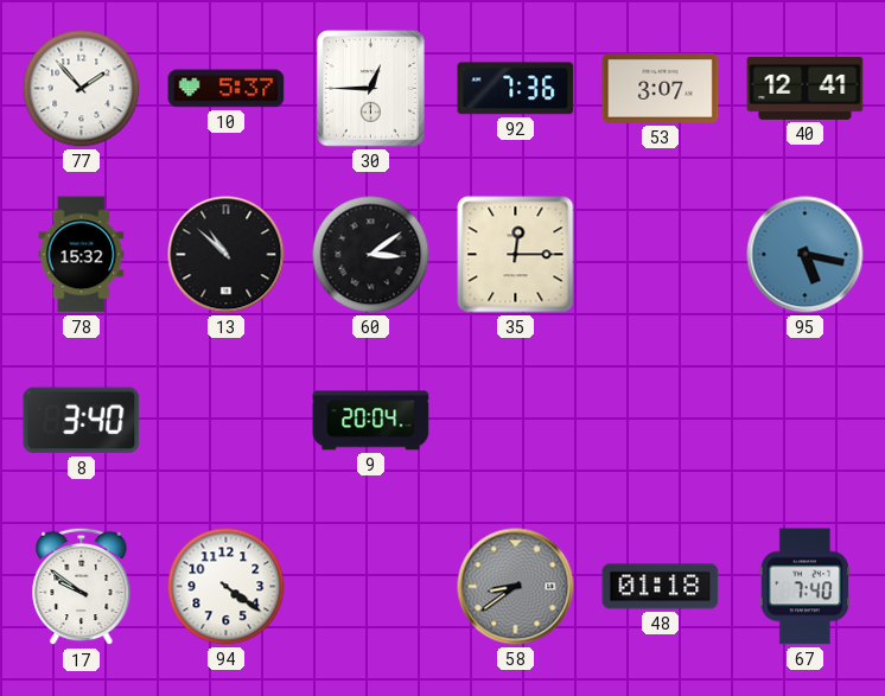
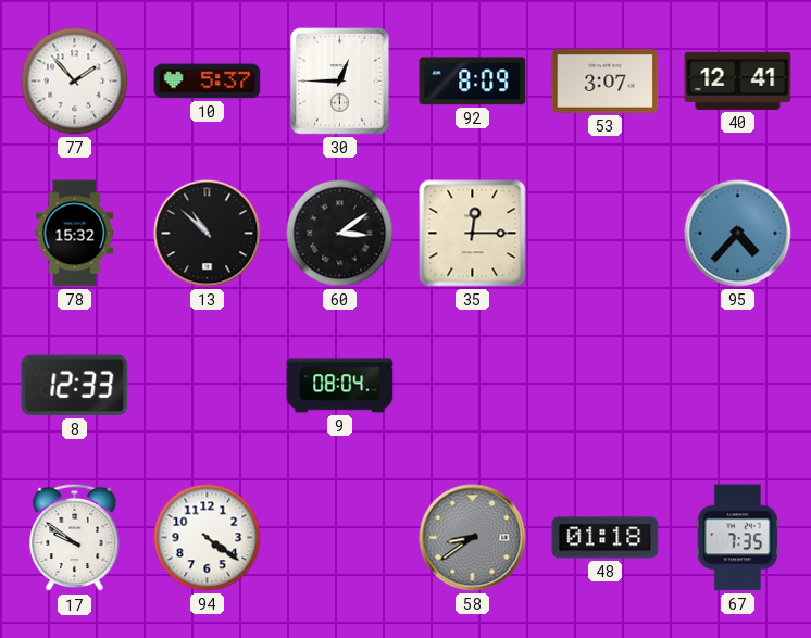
92: 7:36 -> 8:09
95: 5:17 -> 4:37
8: 3:40 -> 12:33
9: 20:04 -> 08:04
67: 7:40 -> 7:35
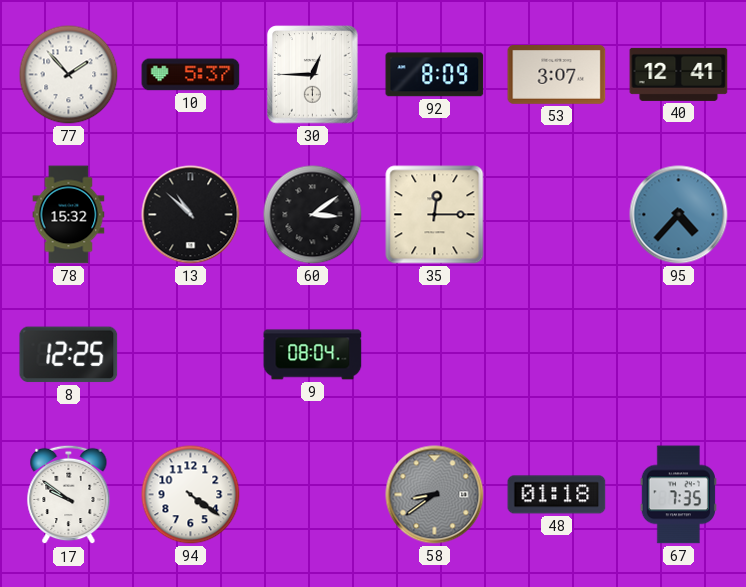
8: 12:33 -> 12:25
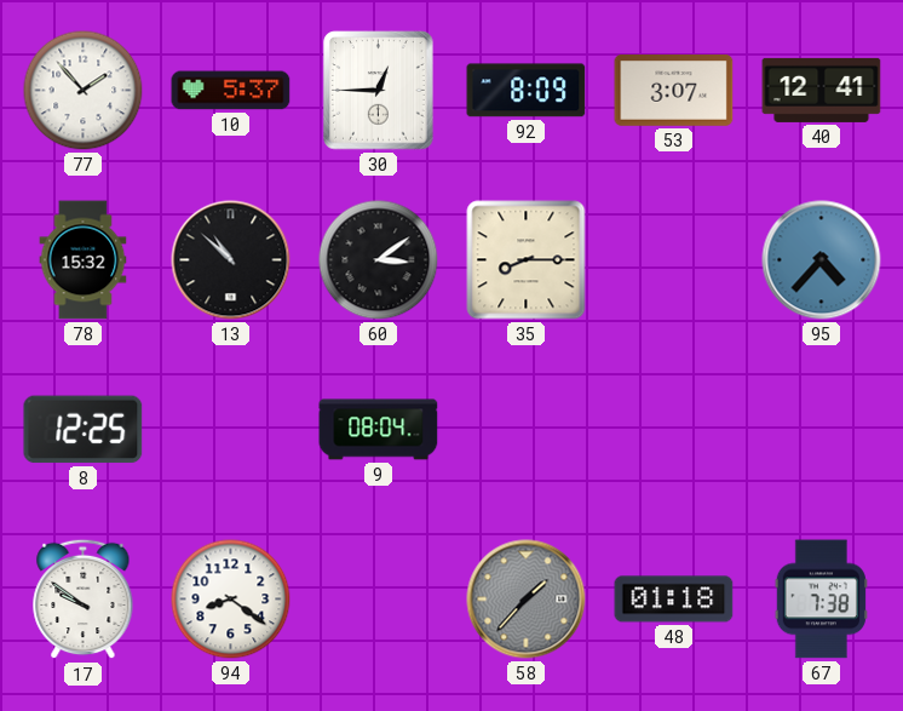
35: 12:15 -> 8:15
94: 4:21 -> 8:21
58: 8:39 -> 1:37
67: 7:35 -> 7:38
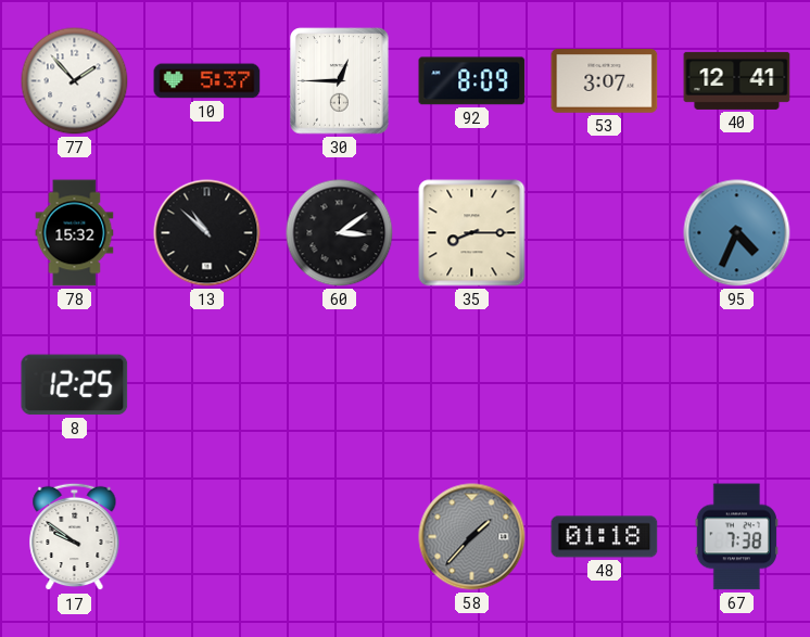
95: 4:37 -> 4:34
9: 08:04 -> none
94: 8:21 -> none
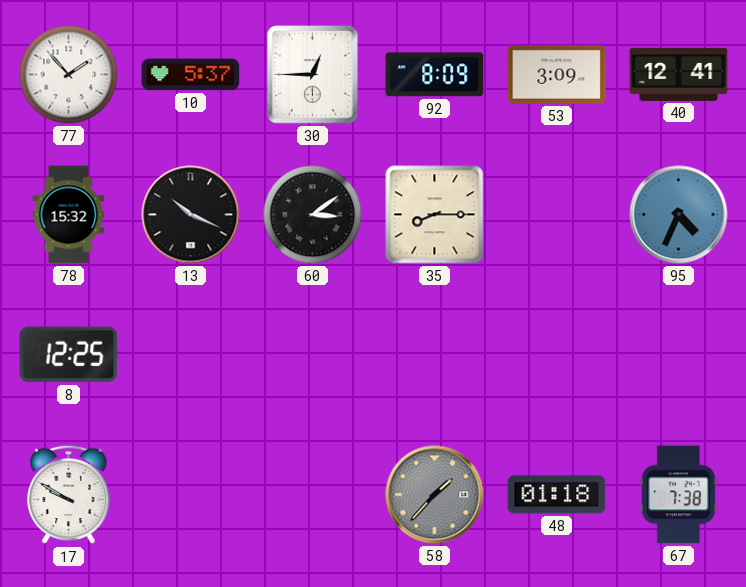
53: 3:07 -> 3:09
13: 10:52 -> 10:19
17: 9:51 -> 9:50
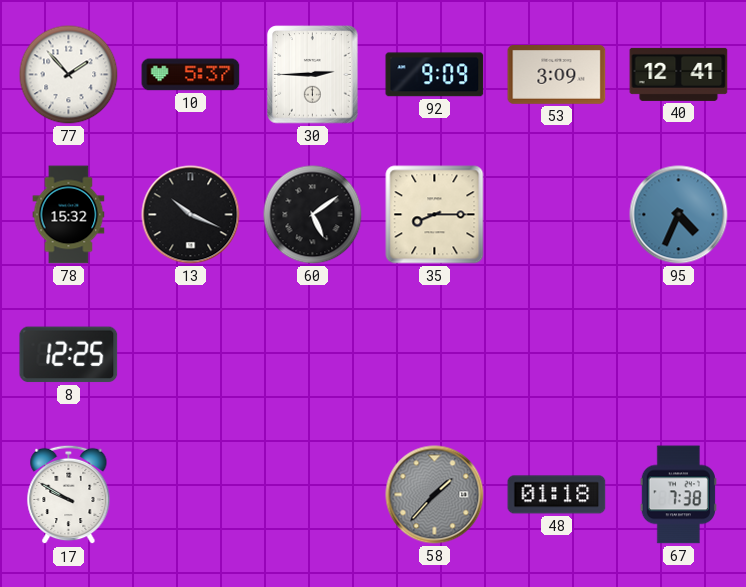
30: 12:45 -> 2:45
92: 8:09 -> 9:09
60: 3:09 -> 5:09
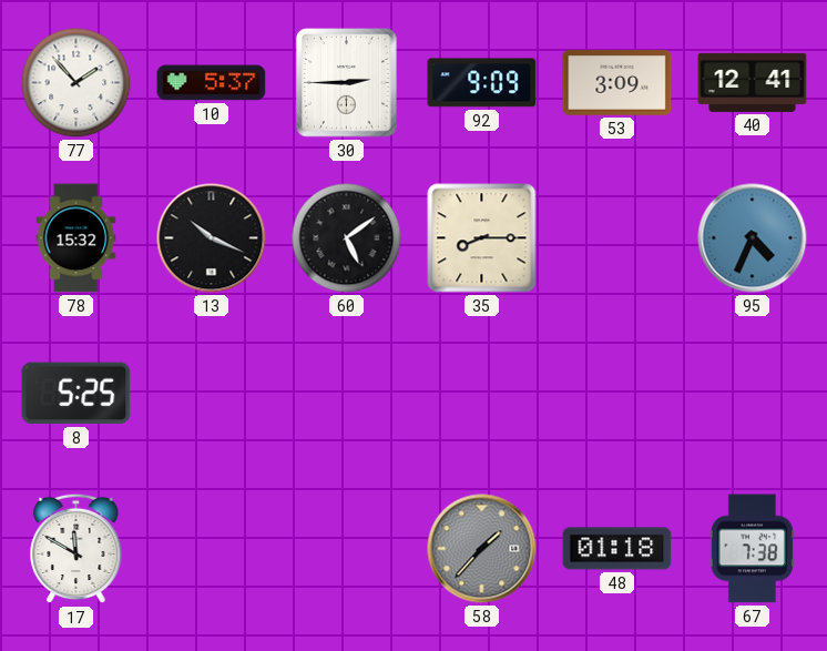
8: 12:25 -> 5:25
17: 9:50 -> 11:50
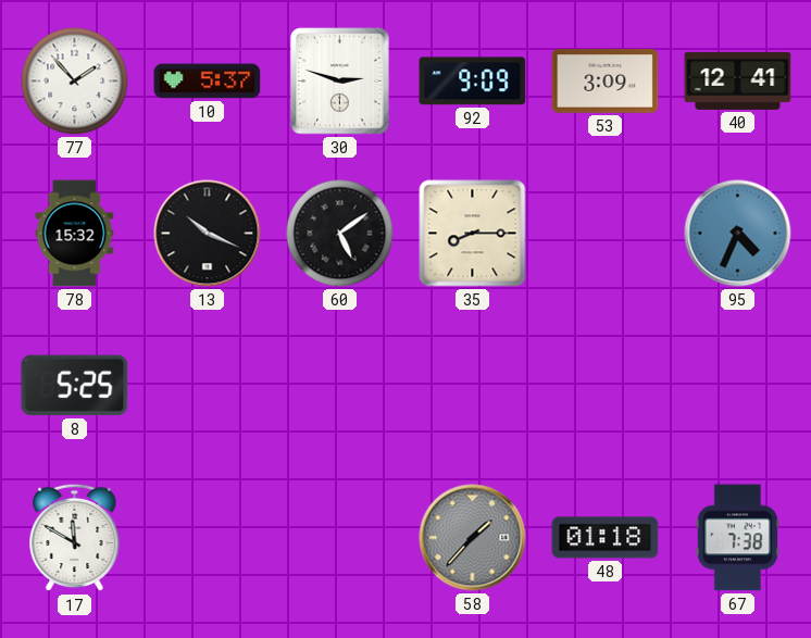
30: 2:45 -> 2:48
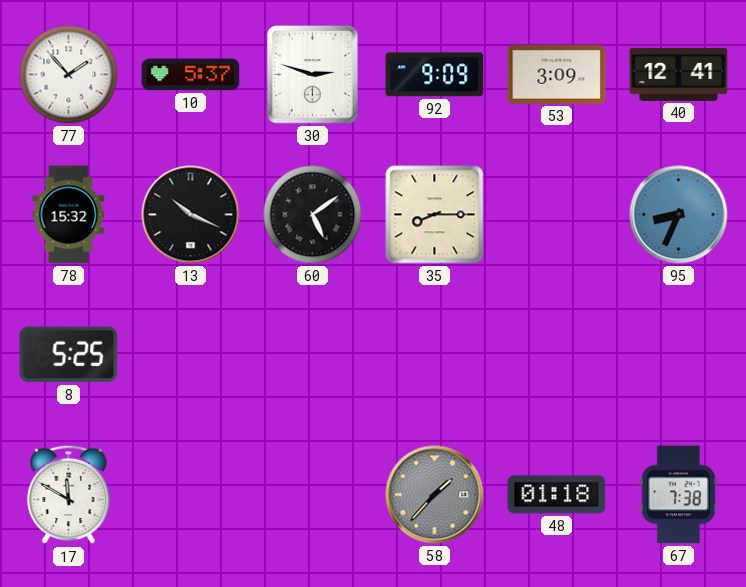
95: 4:34 -> 8:34
